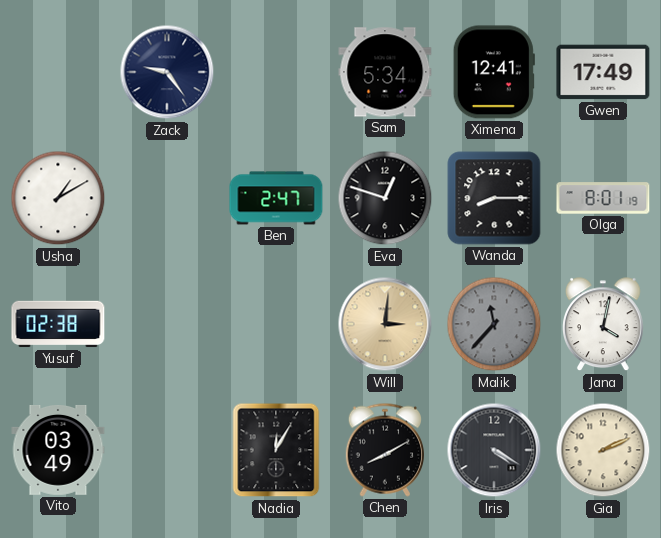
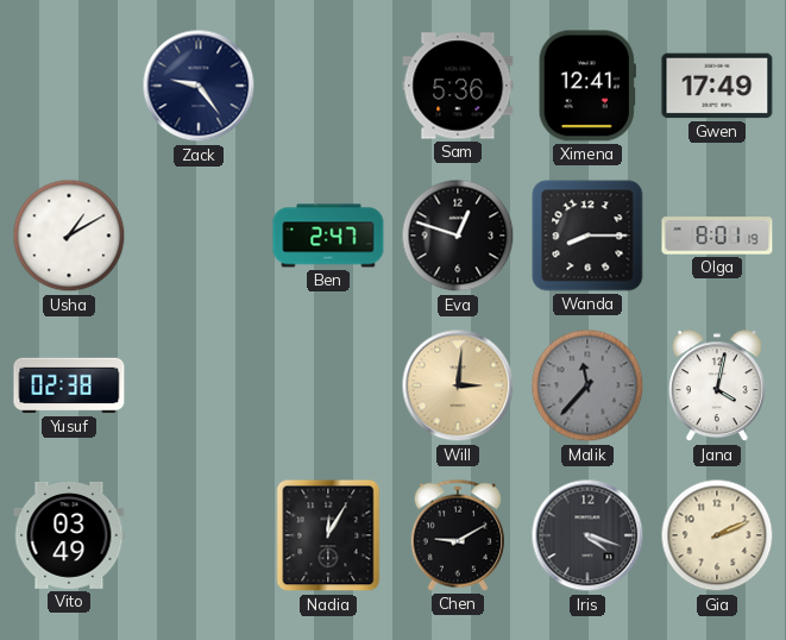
Sam: 5:34 -> 5:36
Chen: 8:10 -> 9:10
Iris: 4:20 -> 4:18
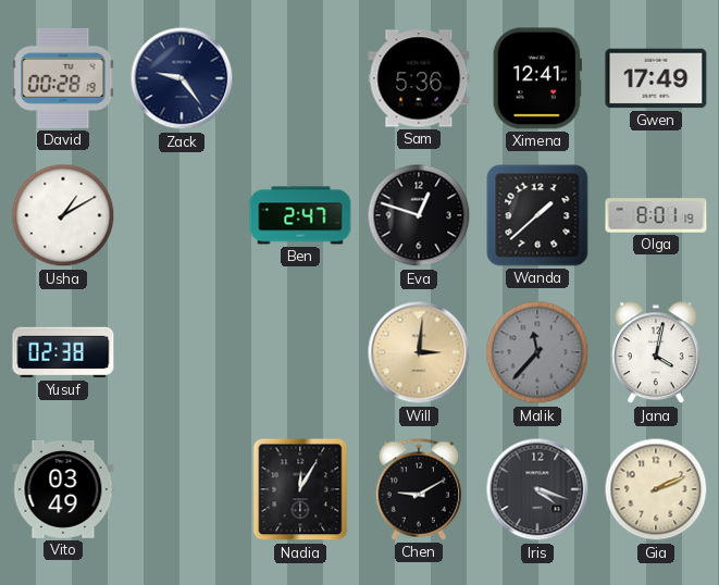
David: none -> 00:28
Wanda: 8:15 -> 1:38
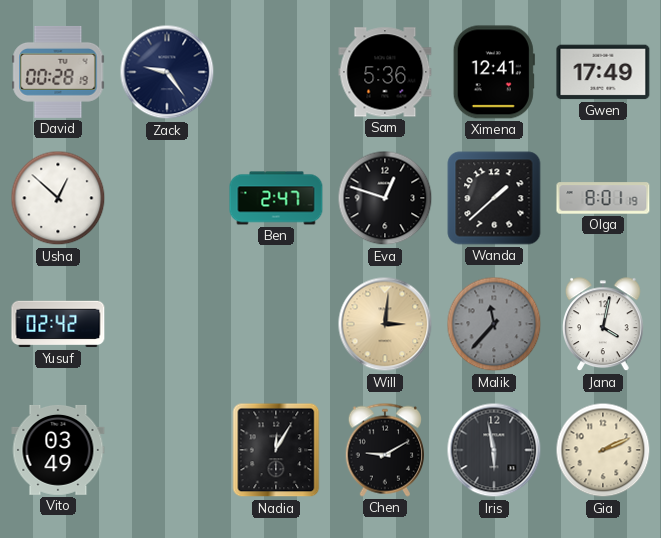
Usha: 1:10 -> 12:52
Yusuf: 02:38 -> 02:42
Iris: 4:18 -> 5:58
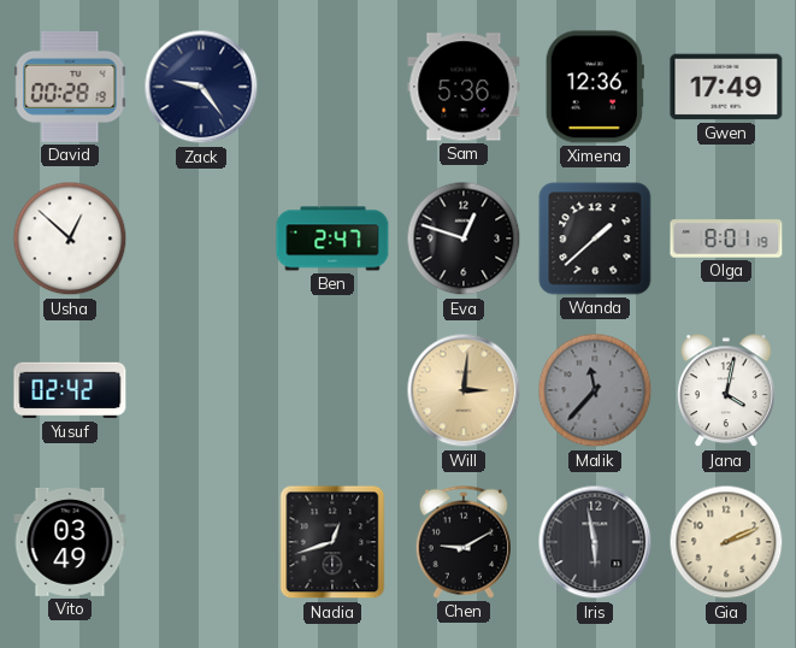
Ximena: 12:41 -> 12:36
Nadia: 12:05 -> 12:42
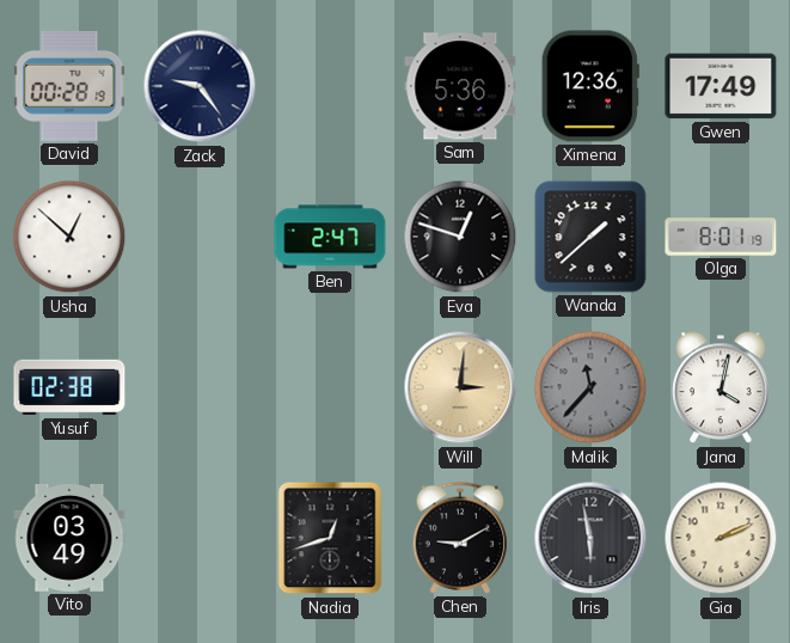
Yusuf: 02:42 -> 02:38
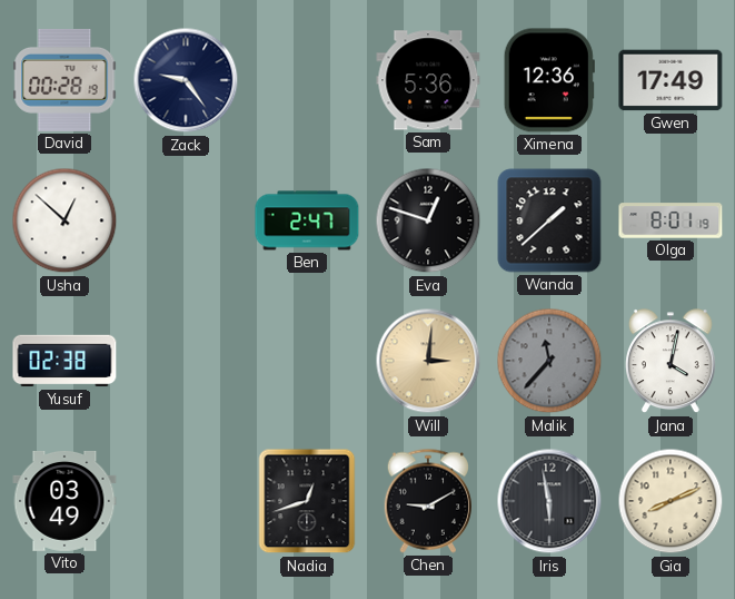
Gia: 2:11 -> 8:11
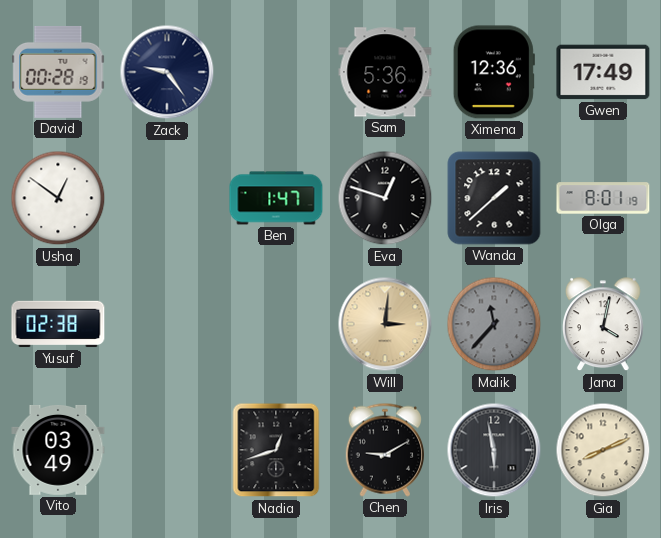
Usha: 12:52 -> 12:51
Ben: 2:47 -> 1:47
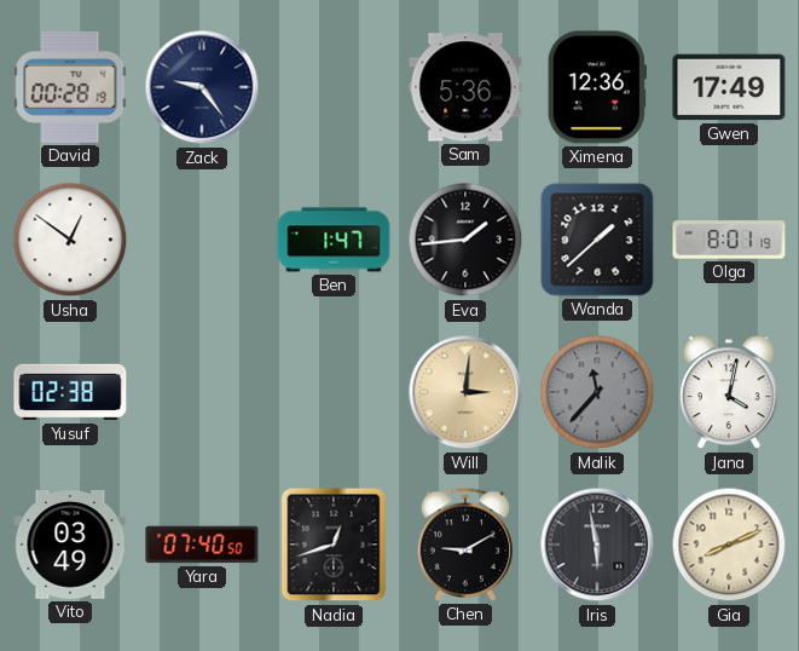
Eva: 12:48 -> 1:44
Yara: none -> 07:40
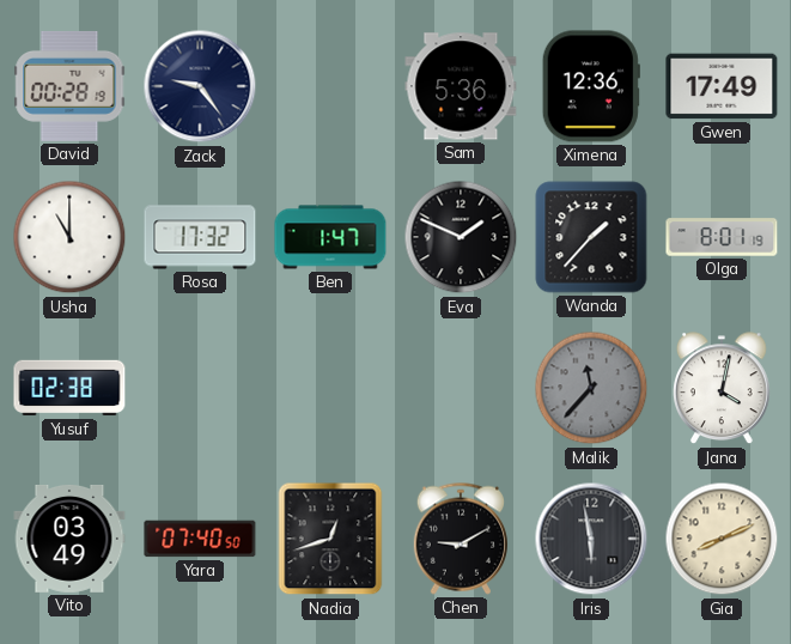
Usha: 12:51 -> 11:00
Rosa: none -> 17:32
Eva: 1:44 -> 1:49
Wanda: 1:38 -> 1:37
Will: 3:01 -> none
